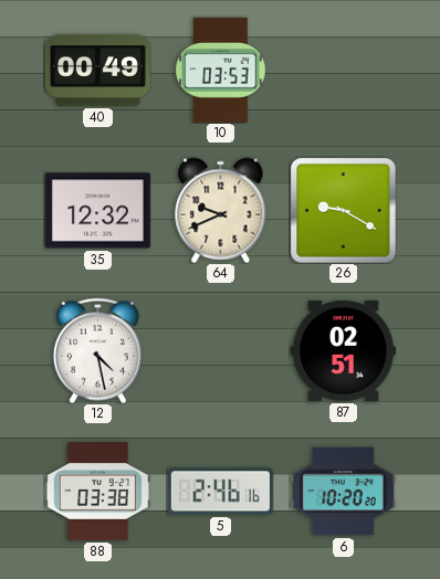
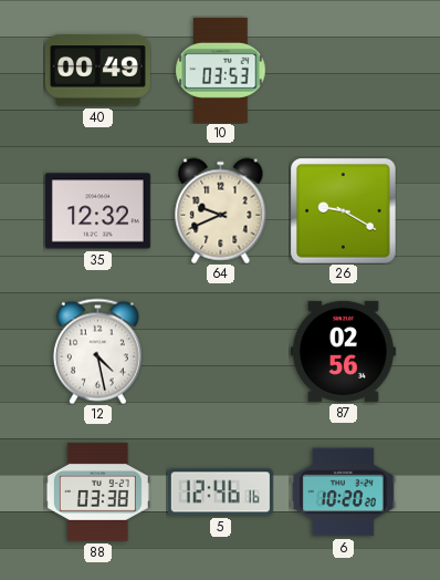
87: 02:51 -> 02:56
5: 2:46 -> 12:46
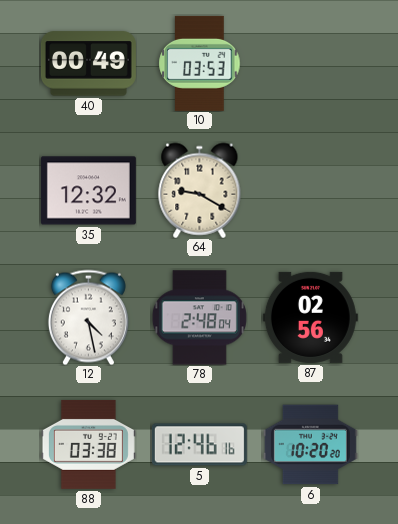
64: 9:41 -> 9:20
26: 9:20 -> none
78: none -> 2:48
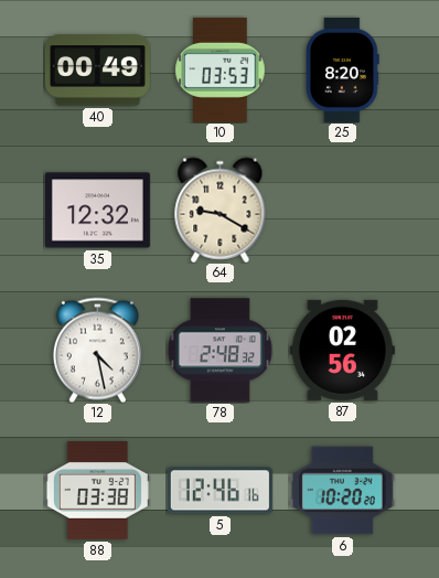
25: none -> 8:20
78: 2:48:04 -> 2:48:32
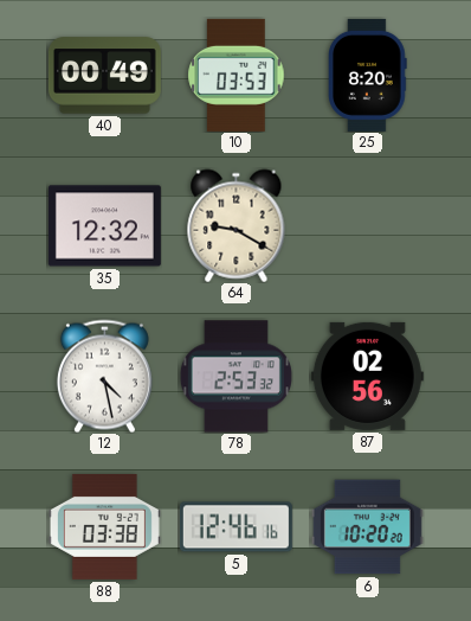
78: 2:48 -> 2:53
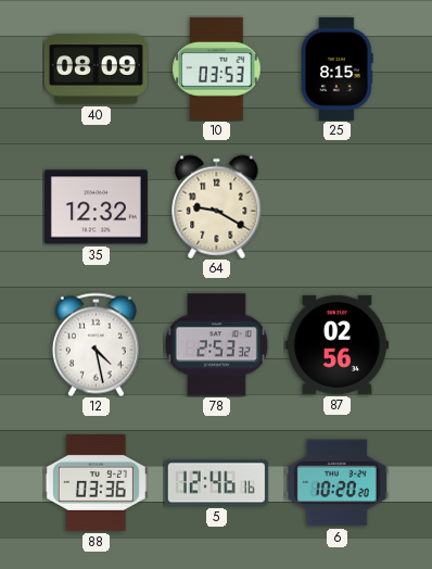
40: 00:49 -> 08:09
25: 8:20 -> 8:15
88: 03:38 -> 03:36
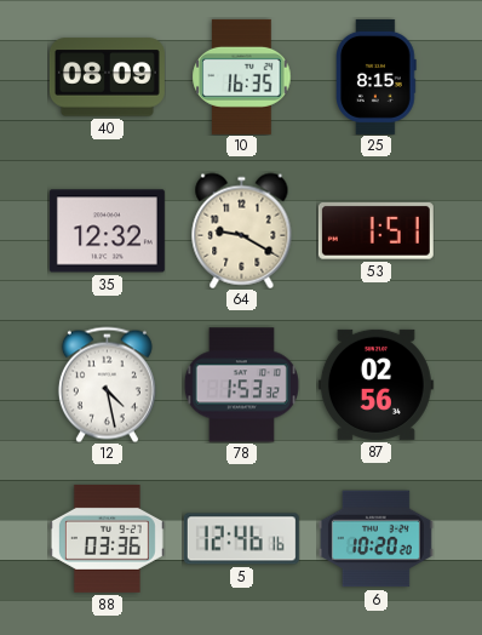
10: 03:53 -> 16:35
53: none -> 1:51
78: 2:53 -> 1:53
